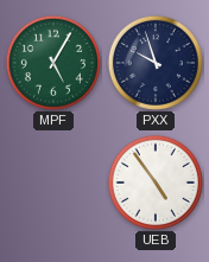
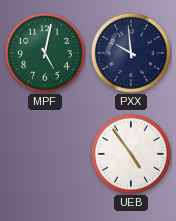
MPF: 5:05 -> 5:02
PXX: 9:57 -> 9:59
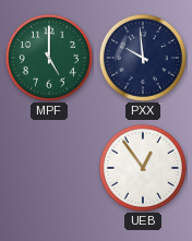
MPF: 5:02 -> 5:00
UEB: 4:54 -> 12:54
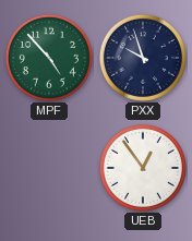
MPF: 5:00 -> 4:53
PXX: 9:59 -> 9:57
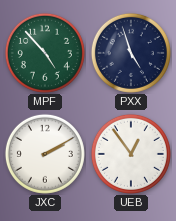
PXX: 9:57 -> 4:57
JXC: none -> 2:10
